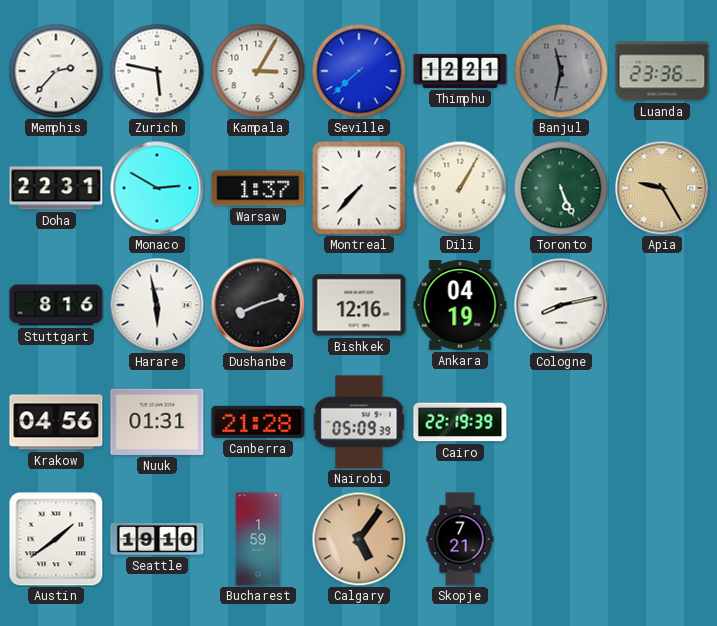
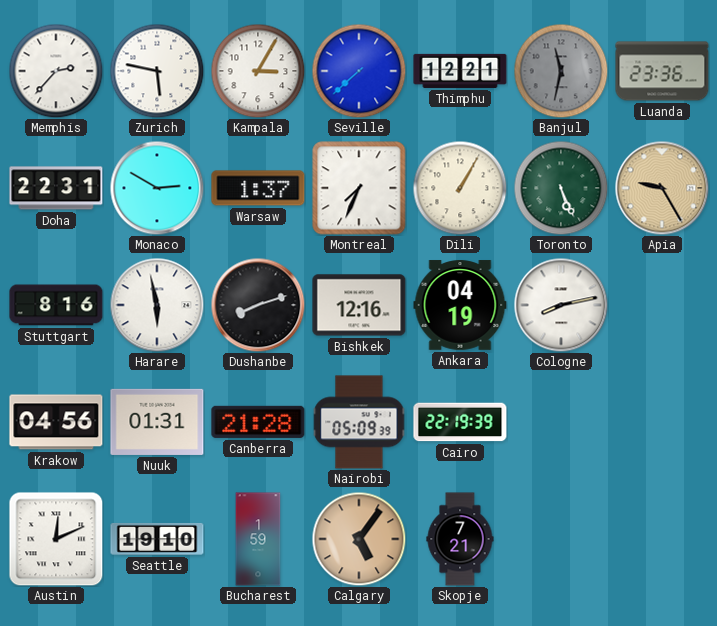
Montreal: 7:37 -> 7:34
Austin: 1:39 -> 12:11
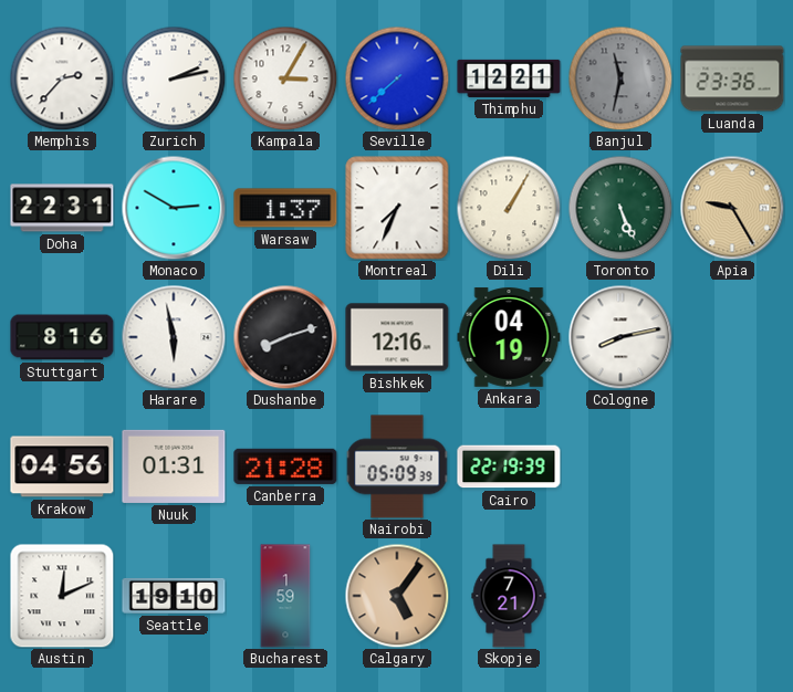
Zurich: 5:47 -> 2:13
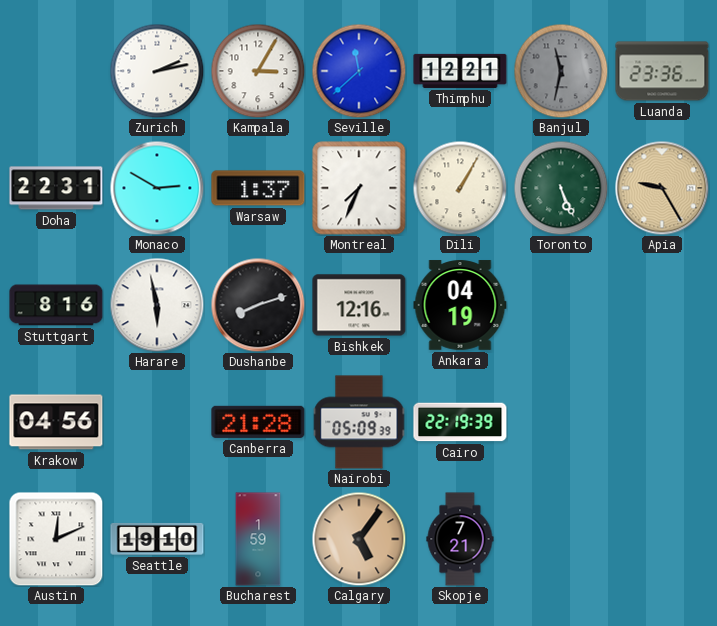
Memphis: 2:37 -> none
Seville: 7:38 -> 11:38
Cologne: 8:13 -> none
Nuuk: 01:31 -> none
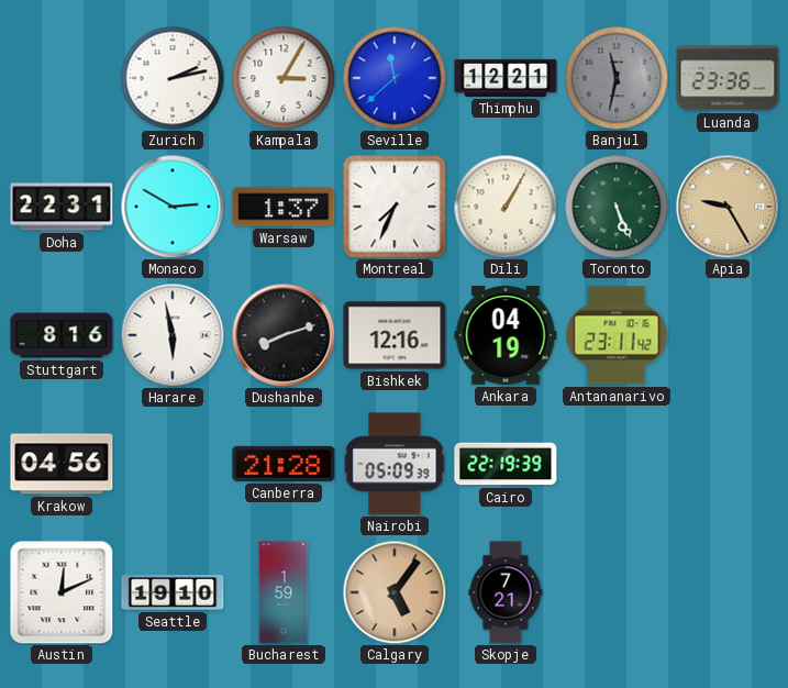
Antananarivo: none -> 23:11
